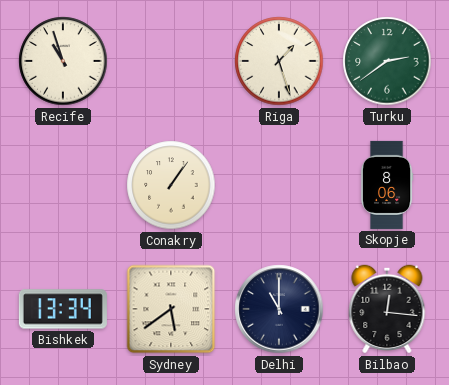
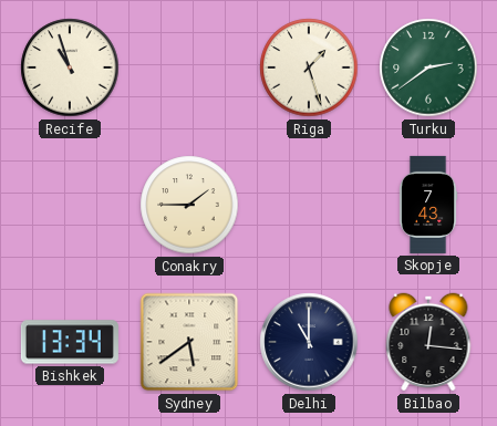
Conakry: 1:06 -> 1:45
Skopje: 8:06 -> 7:43
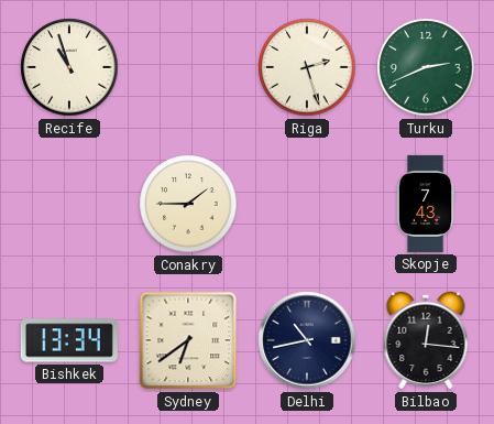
Riga: 1:27 -> 2:27
Turku: 2:39 -> 2:41
Sydney: 5:39 -> 6:39
Delhi: 11:00 -> 10:43
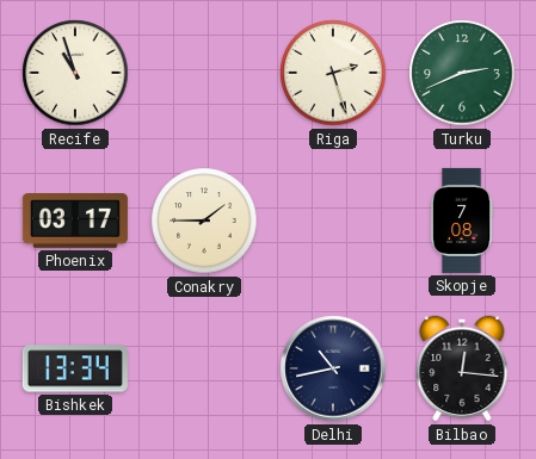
Phoenix: none -> 03:17
Skopje: 7:43 -> 7:08
Sydney: 6:39 -> none
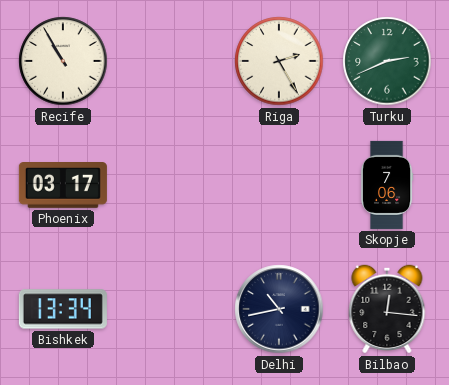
Recife: 10:57 -> 10:55
Riga: 2:27 -> 2:25
Conakry: 1:45 -> none
Skopje: 7:08 -> 7:06
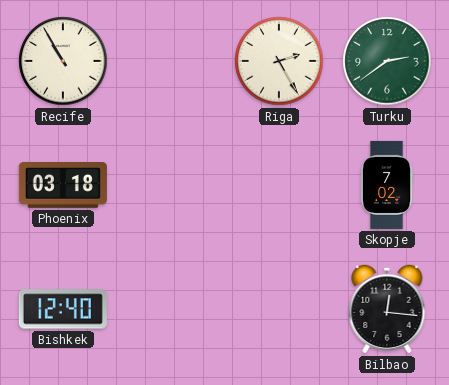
Turku: 2:41 -> 2:39
Phoenix: 03:17 -> 03:18
Skopje: 7:06 -> 7:02
Bishkek: 13:34 -> 12:40
Delhi: 10:43 -> none
